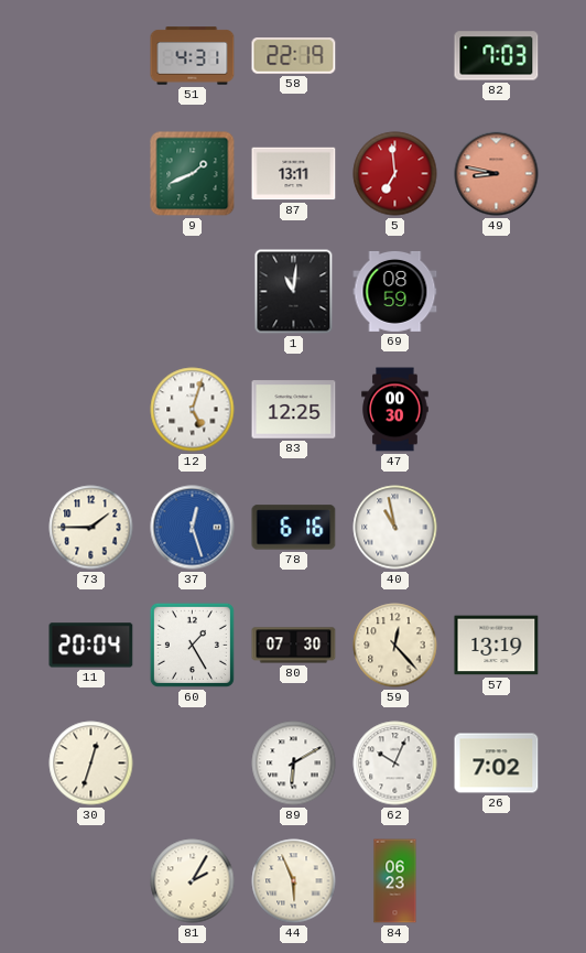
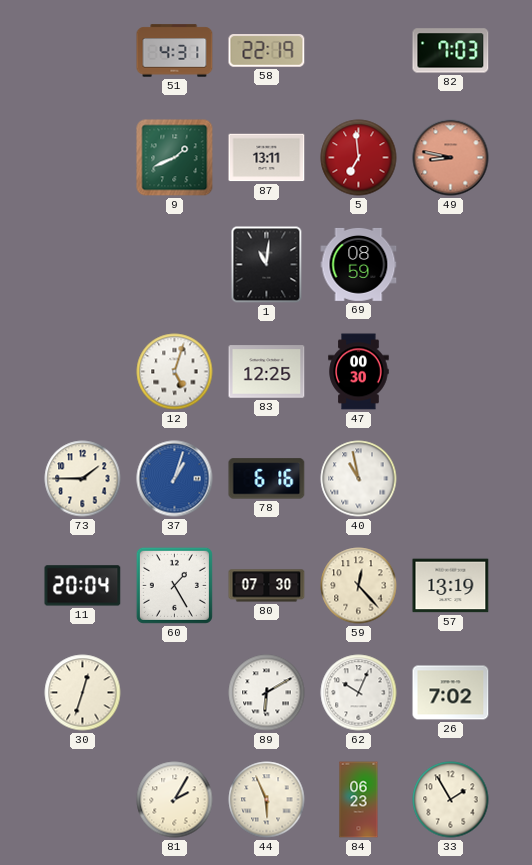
37: 12:27 -> 1:03
33: none -> 1:55
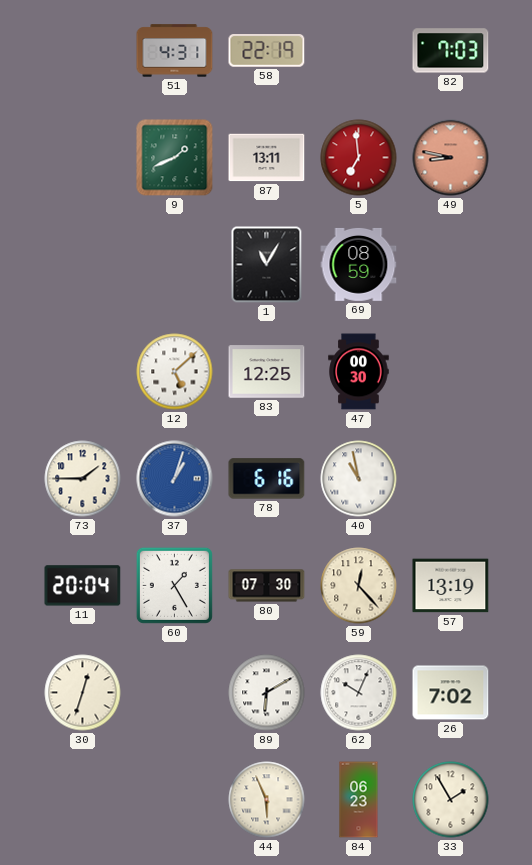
1: 11:01 -> 11:05
12: 5:03 -> 5:08
81: 2:05 -> none
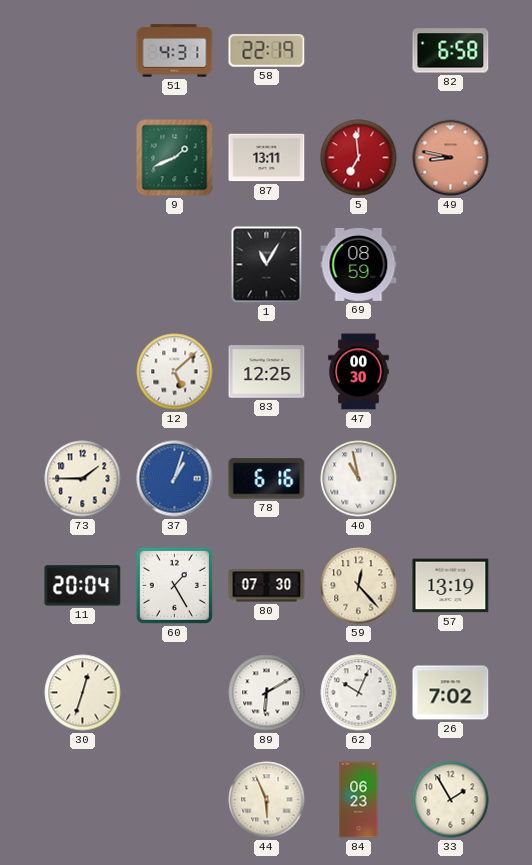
82: 7:03 -> 6:58
